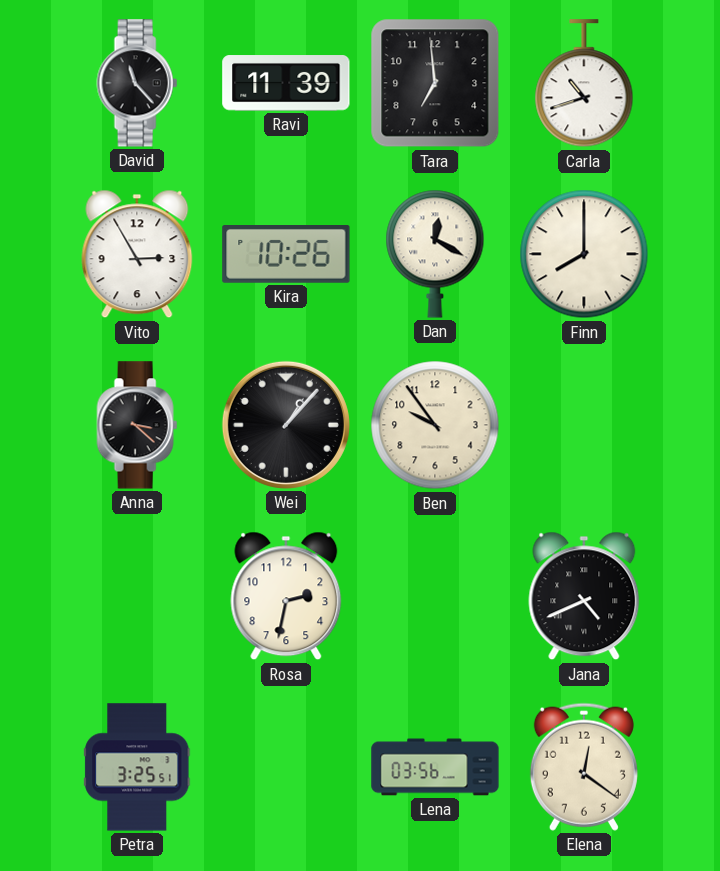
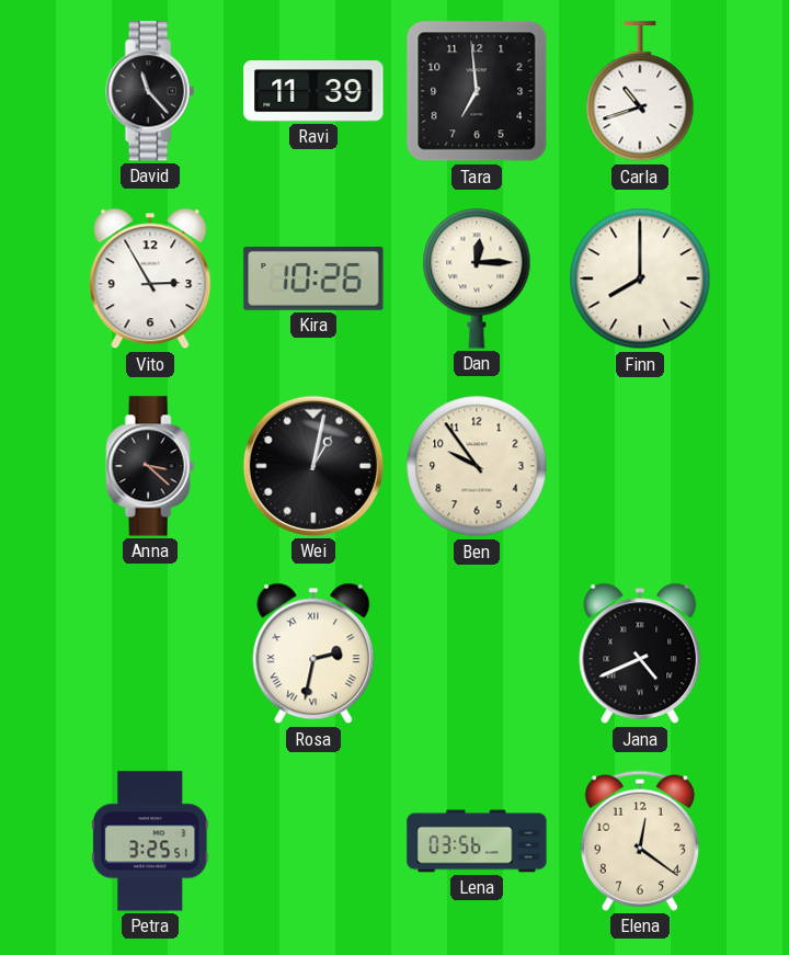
Dan: 12:20 -> 12:15
Wei: 1:07 -> 1:02
Rosa numerals: Arabic -> Roman
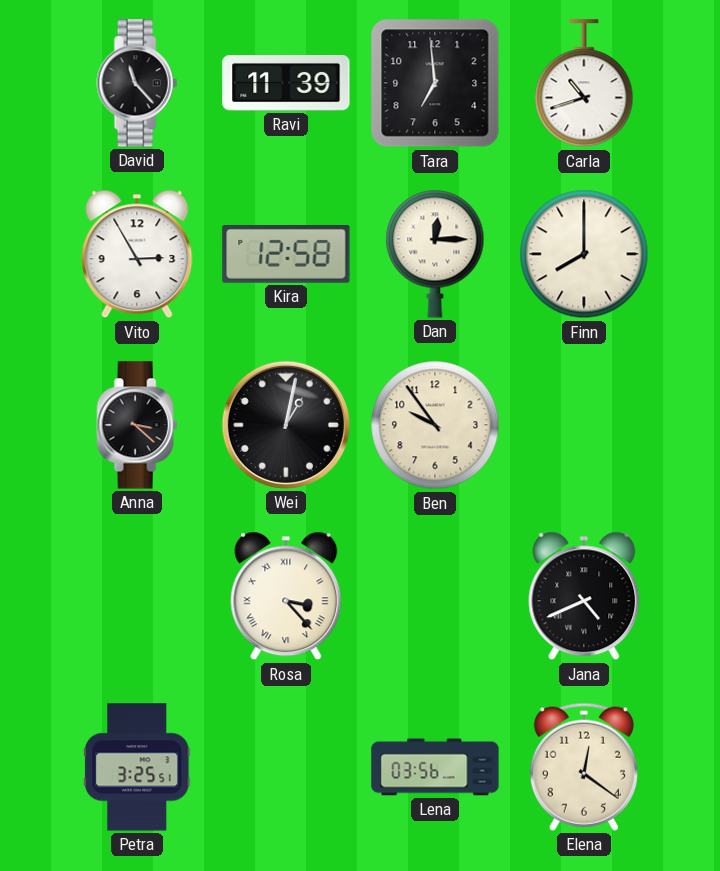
Kira: 10:26 -> 12:58
Rosa: 2:32 -> 3:23
